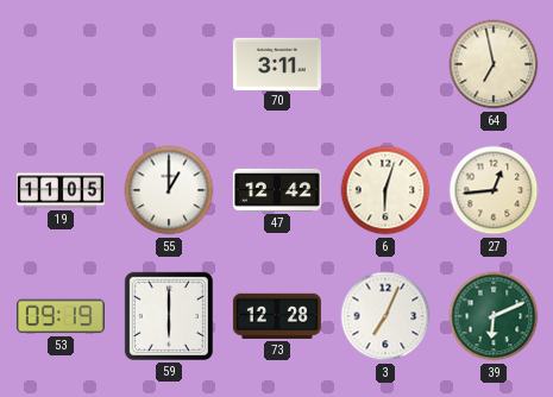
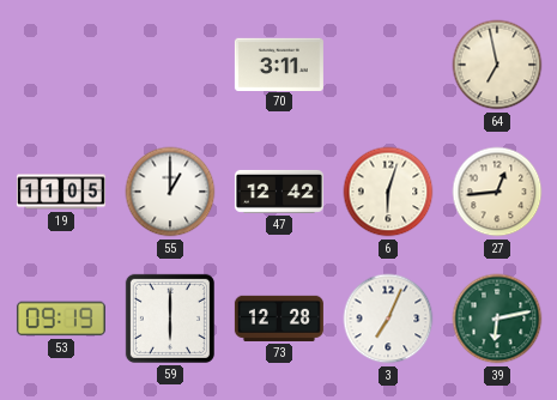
39: 6:11 -> 6:13
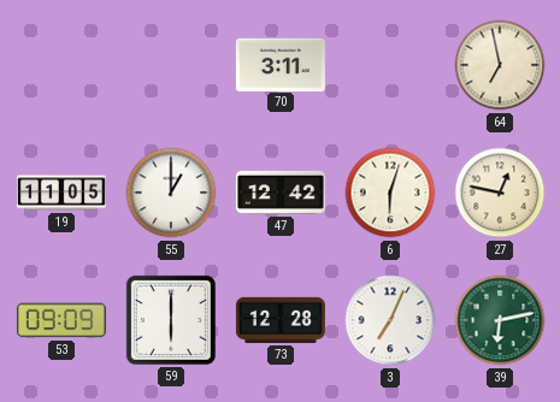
27: 12:44 -> 12:47
53: 09:19 -> 09:09
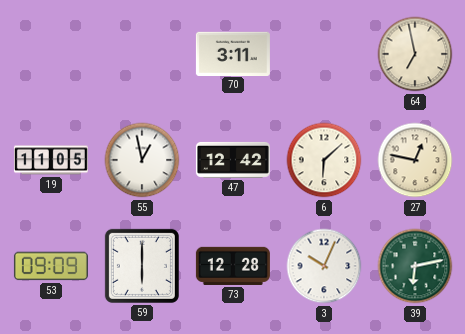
55: 1:00 -> 12:58
6: 6:03 -> 6:08
3: 7:04 -> 10:04
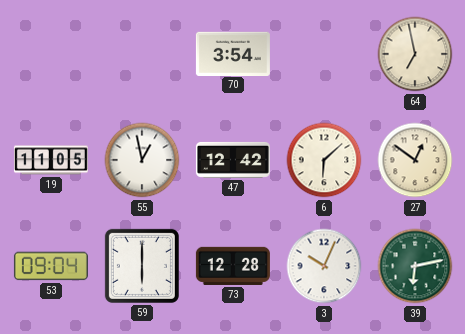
70: 3:11 -> 3:54
27: 12:47 -> 12:51
53: 09:09 -> 09:04
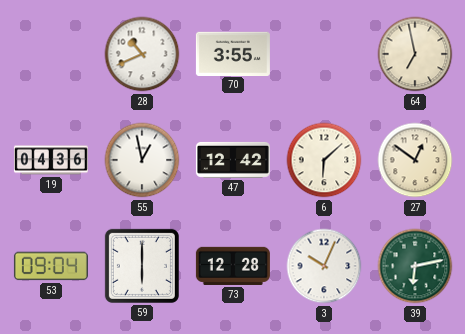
28: none -> 10:41
70: 3:54 -> 3:55
19: 11:05 -> 04:36
